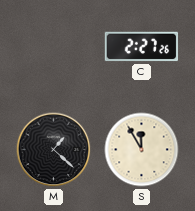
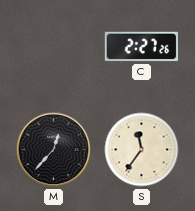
M: 1:22 -> 12:37
S: 11:55 -> 11:36
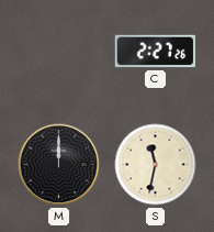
M: 12:37 -> 12:00
S: 11:36 -> 11:32
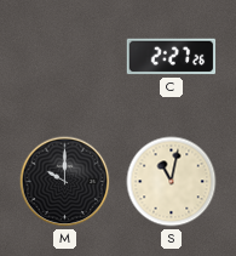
M: 12:00 -> 10:00
S: 11:32 -> 11:02
